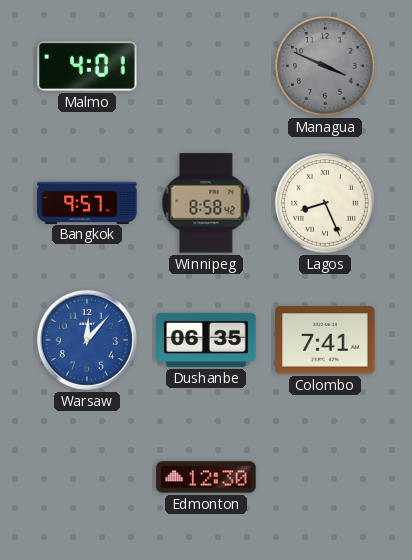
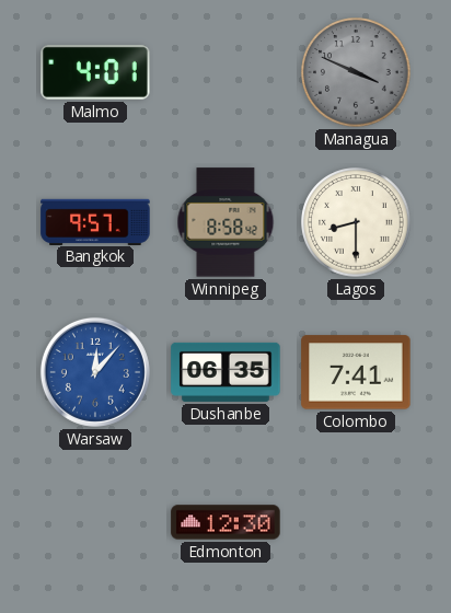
Lagos: 8:26 -> 8:30
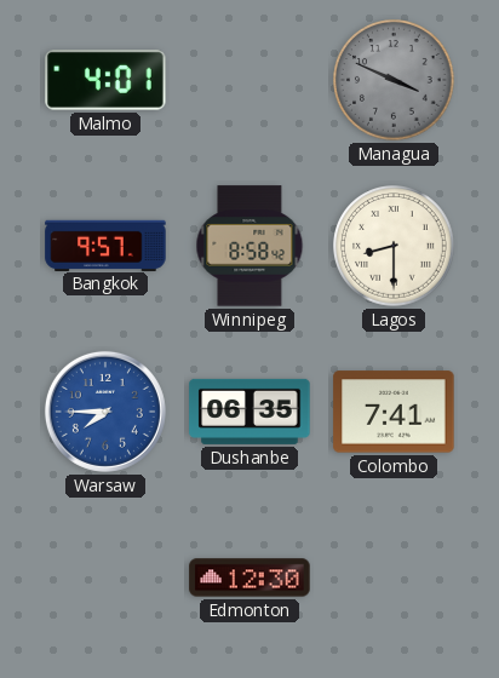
Warsaw: 12:07 -> 7:45
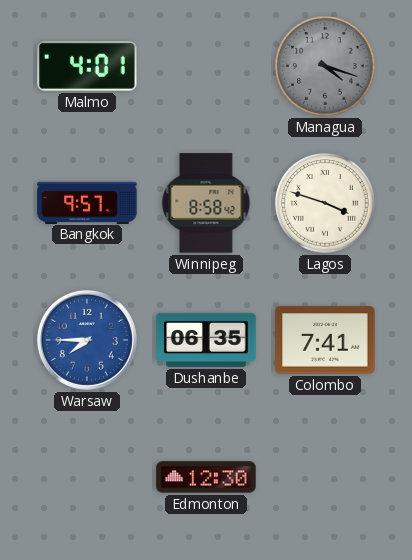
Managua: 3:49 -> 4:18
Lagos: 8:30 -> 3:48
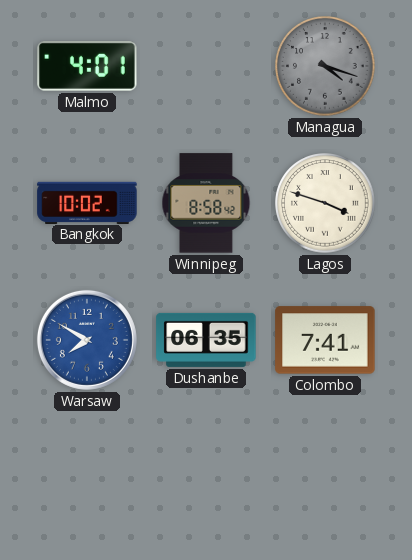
Bangkok: 9:57 -> 10:02
Warsaw: 7:45 -> 7:50
Edmonton: 12:30 -> none
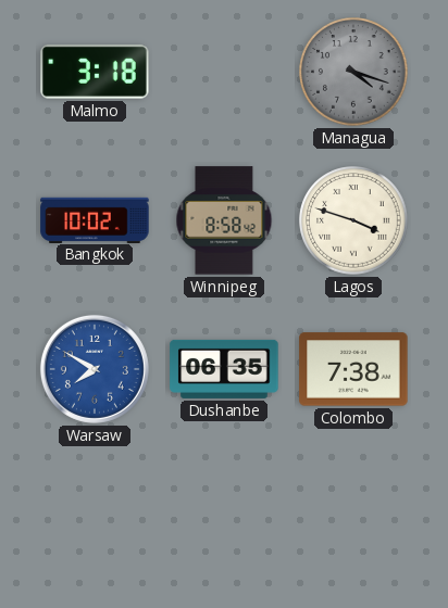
Malmo: 4:01 -> 3:18
Colombo: 7:41 -> 7:38
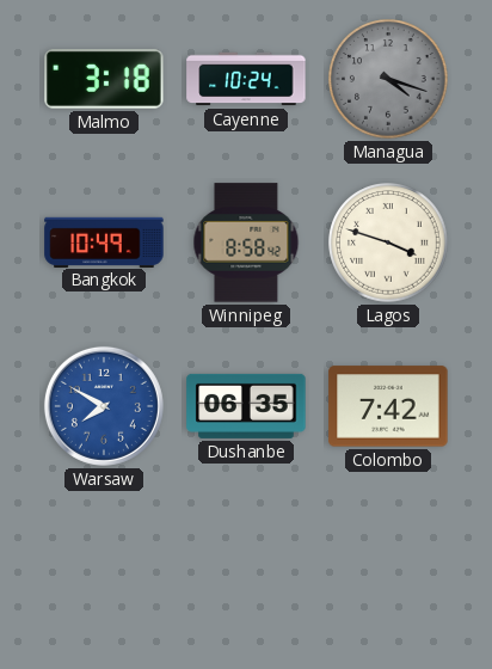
Cayenne: none -> 10:24
Bangkok: 10:02 -> 10:49
Colombo: 7:38 -> 7:42
